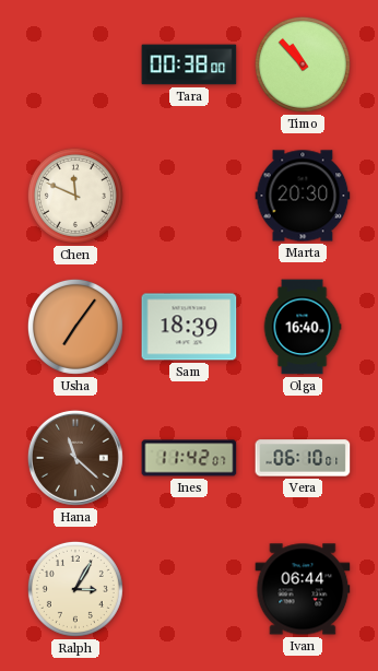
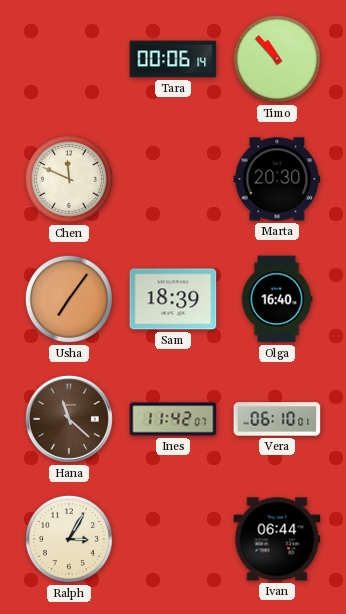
Tara: 00:38 -> 00:06
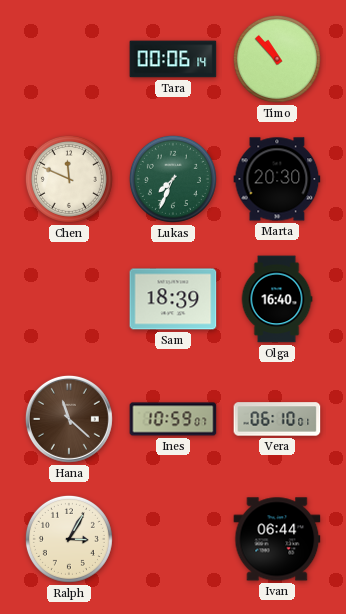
Lukas: none -> 7:34
Usha: 7:06 -> none
Ines: 11:42 -> 10:59
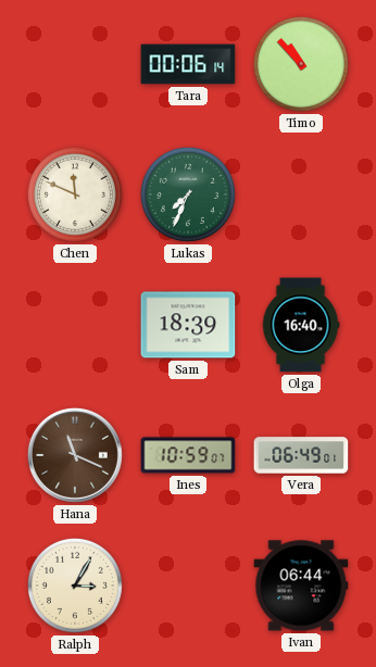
Marta: 20:30 -> none
Hana: 11:22 -> 11:19
Vera: 06:10 -> 06:49
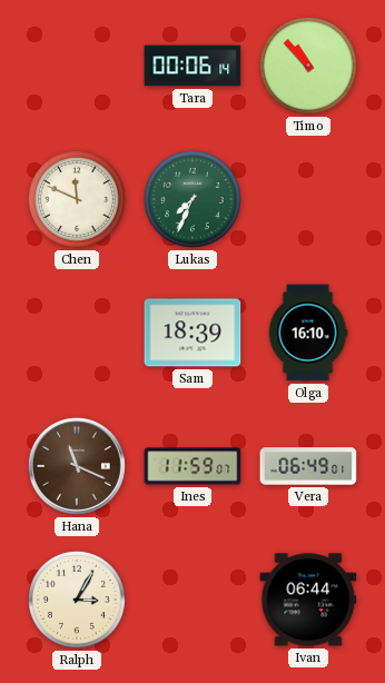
Olga: 16:40 -> 16:10
Ines: 10:59 -> 11:59
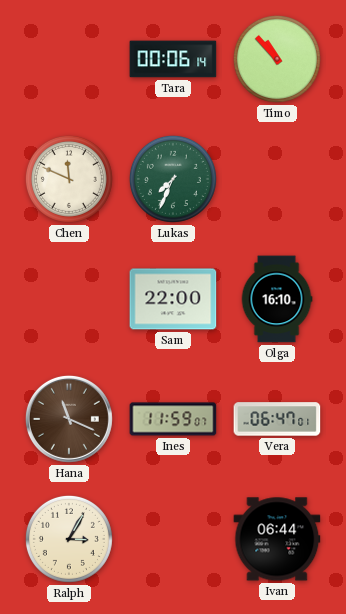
Sam: 18:39 -> 22:00
Vera: 06:49 -> 06:47
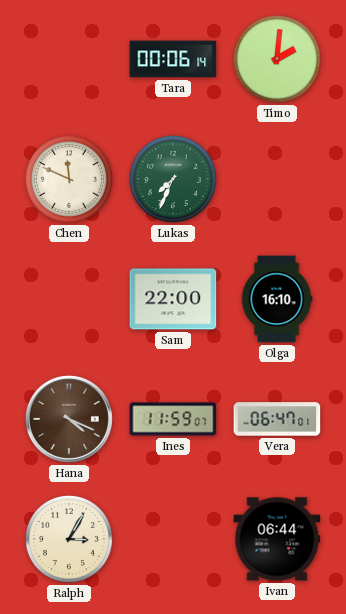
Timo: 10:53 -> 2:01
Hana: 11:19 -> 4:19
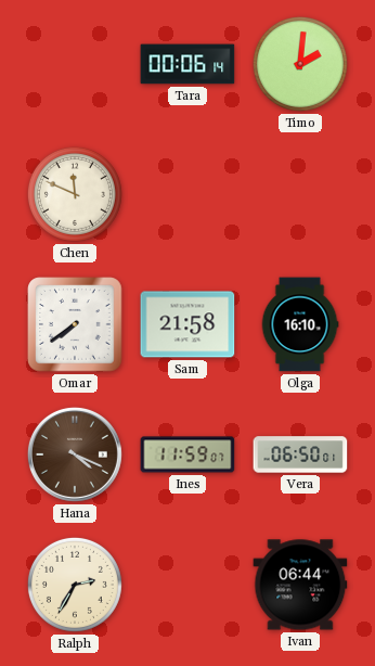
Lukas: 7:34 -> none
Omar: none -> 7:39
Sam: 22:00 -> 21:58
Vera: 06:47 -> 06:50
Ralph: 3:05 -> 2:35
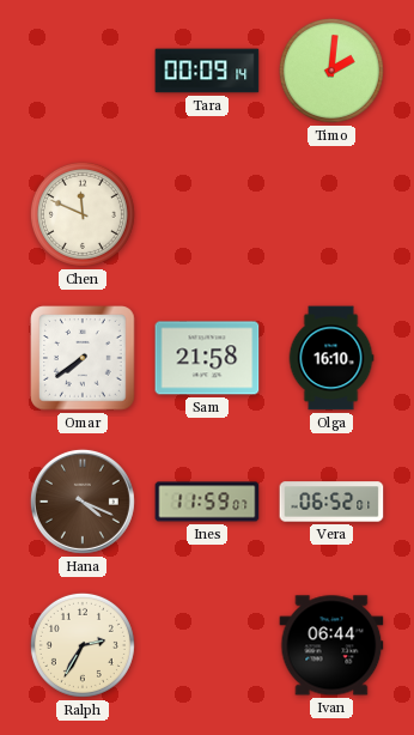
Tara: 00:06 -> 00:09
Vera: 06:50 -> 06:52
